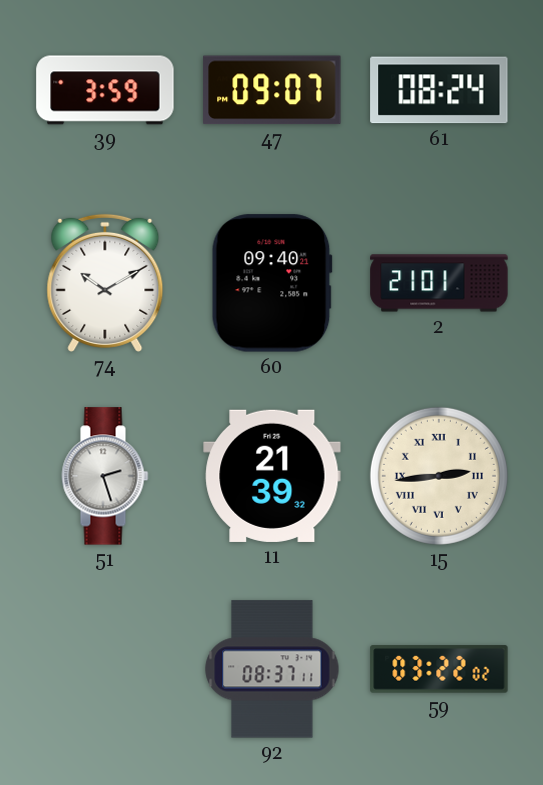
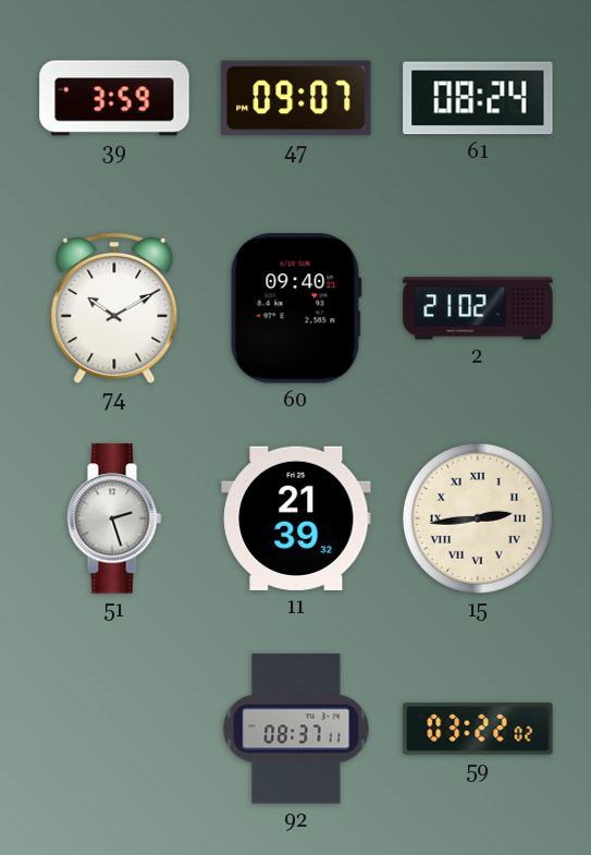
2: 21:01 -> 21:02
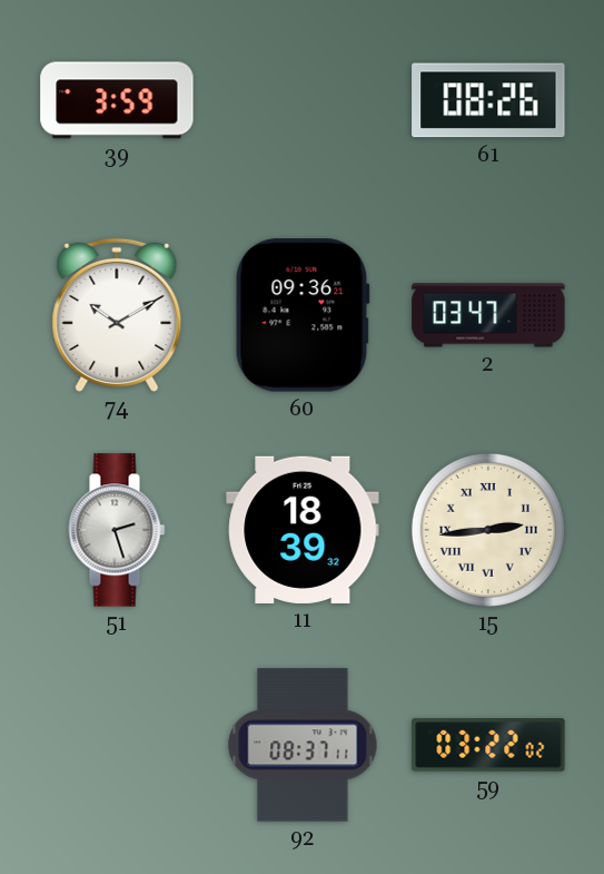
47: 09:07 -> none
61: 08:24 -> 08:26
60: 09:40 -> 09:36
2: 21:02 -> 03:47
11: 21:39 -> 18:39
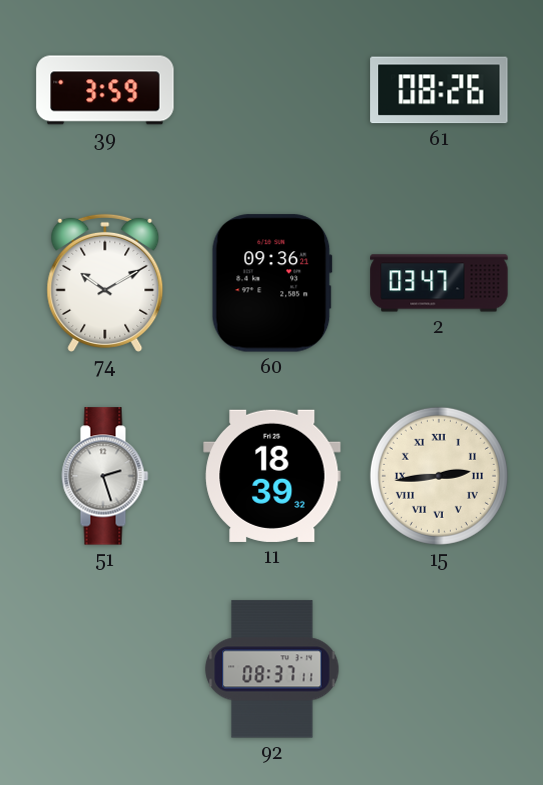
59: 03:22 -> none
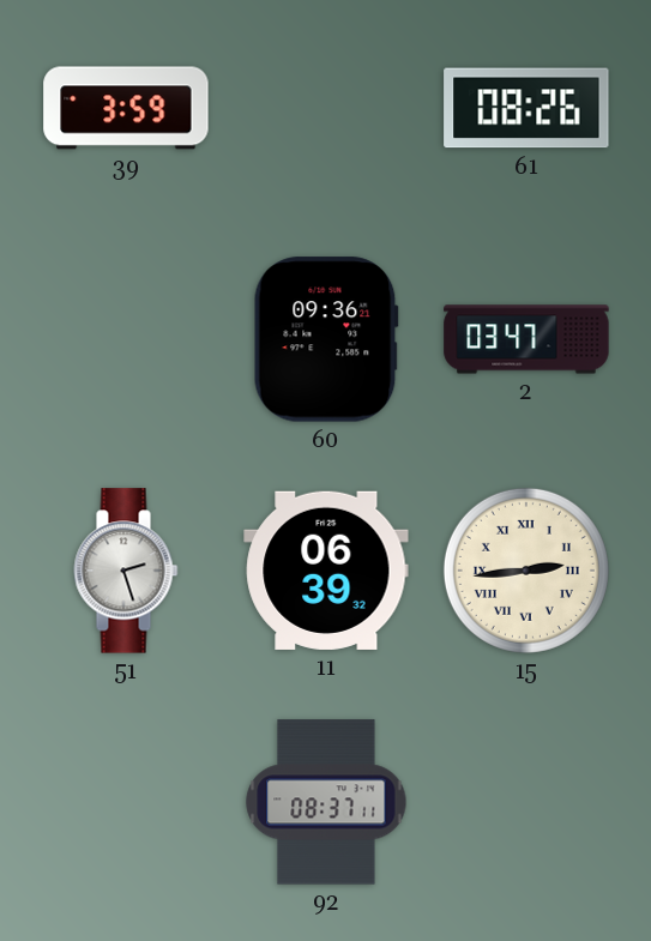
74: 10:10 -> none
11: 18:39 -> 06:39
